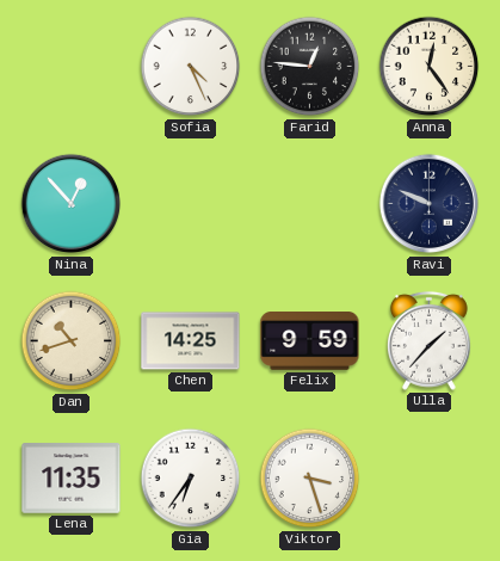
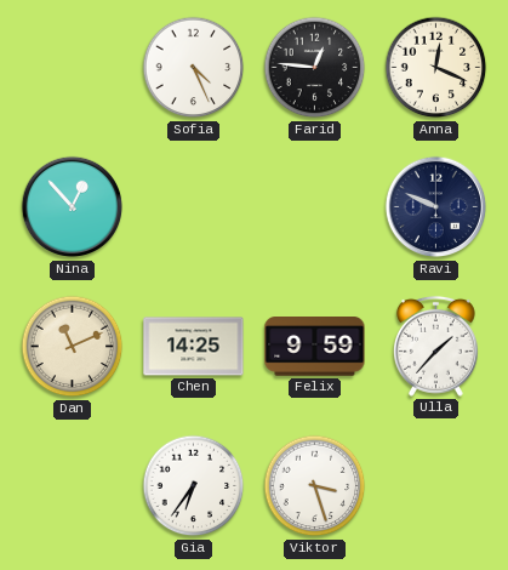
Anna: 12:24 -> 12:19
Dan: 10:42 -> 11:11
Lena: 11:35 -> none
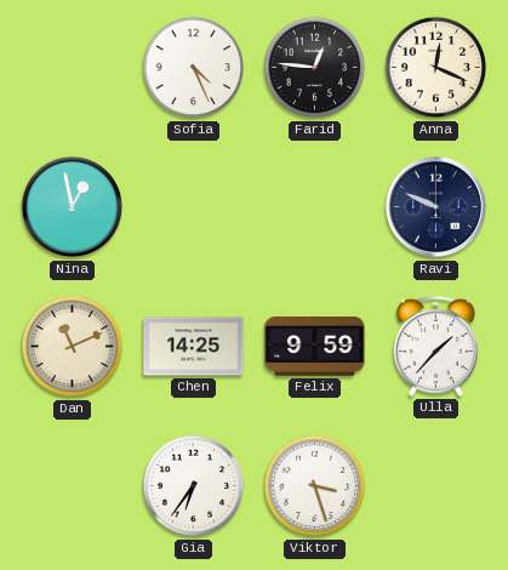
Nina: 12:53 -> 12:58
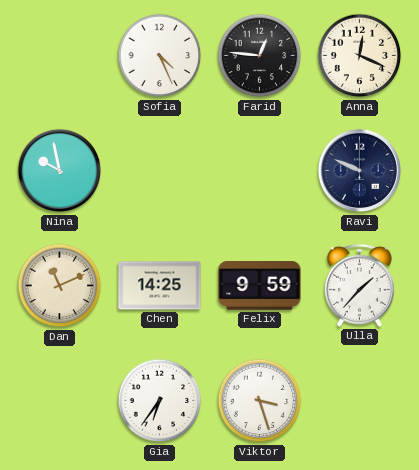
Nina: 12:58 -> 9:58
